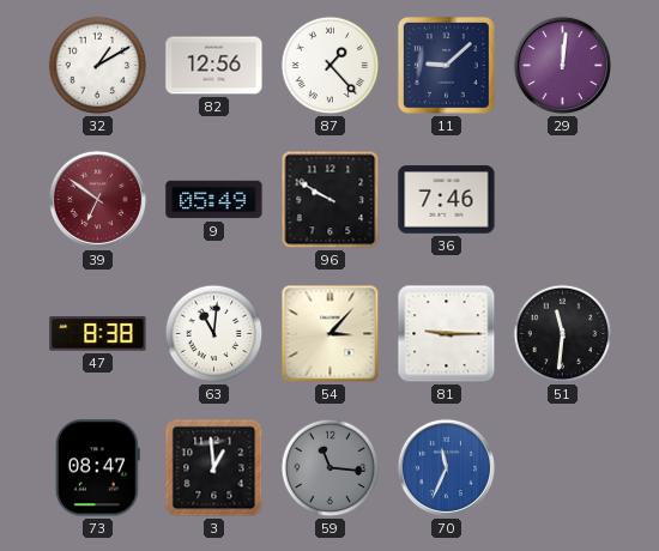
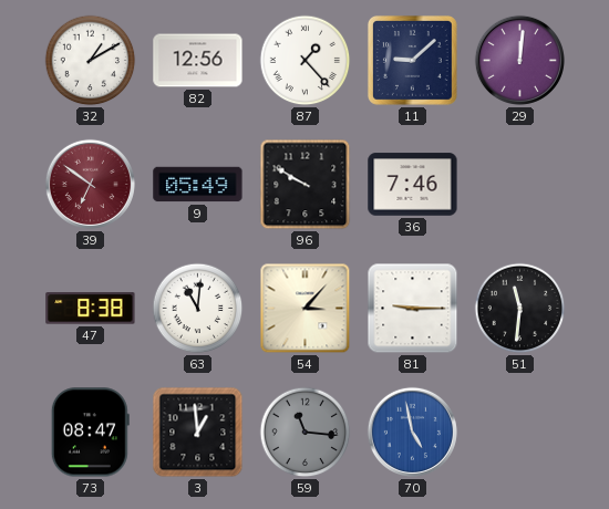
70: 11:34 -> 4:58
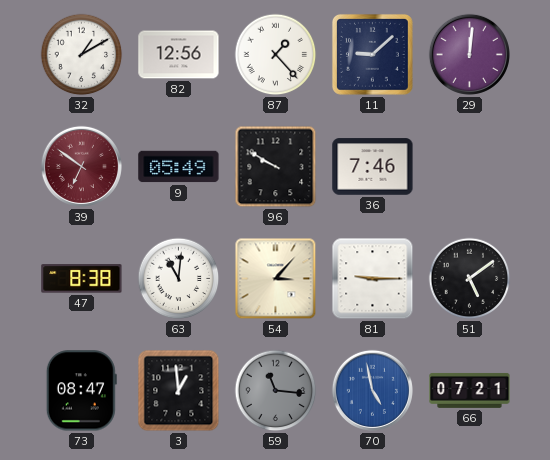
51: 11:31 -> 5:09
66: none -> 07:21
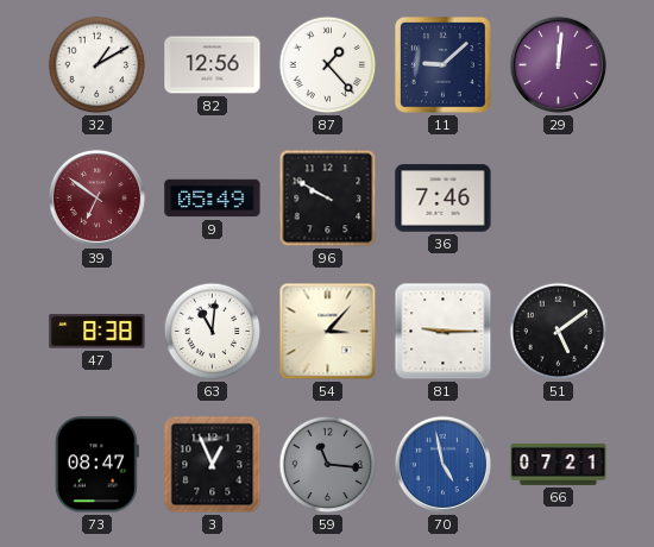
3: 12:59 -> 12:56
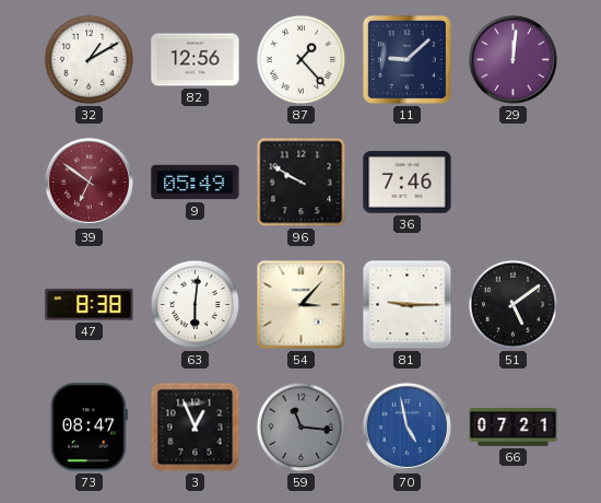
63: 11:01 -> 6:01
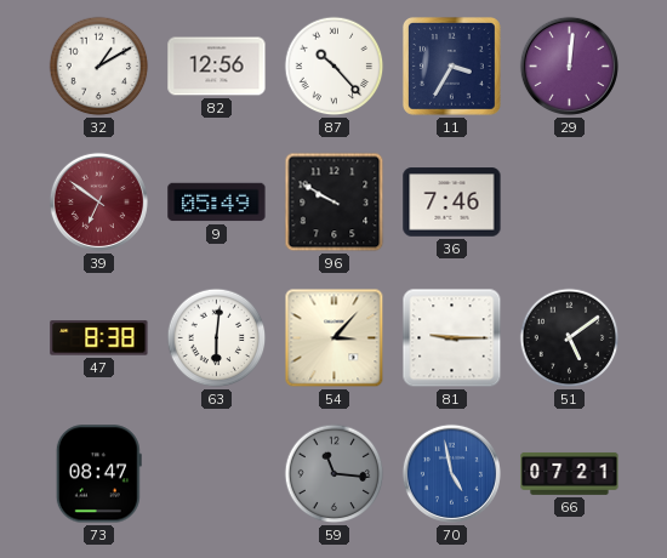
87: 1:23 -> 10:23
11: 9:08 -> 3:35
3: 12:56 -> none
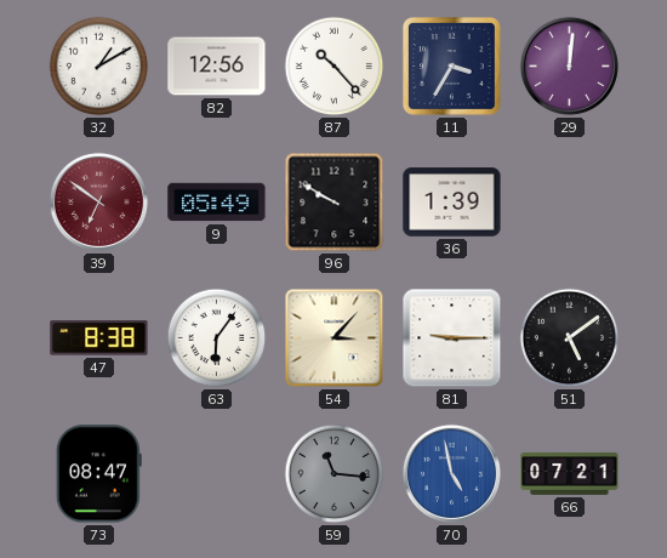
36: 7:46 -> 1:39
63: 6:01 -> 6:06
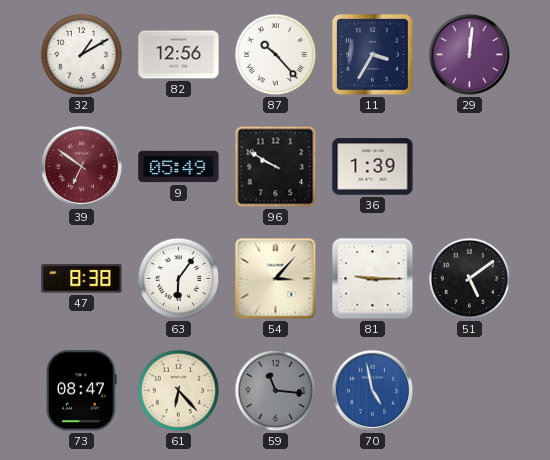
61: none -> 6:23
66: 07:21 -> none
